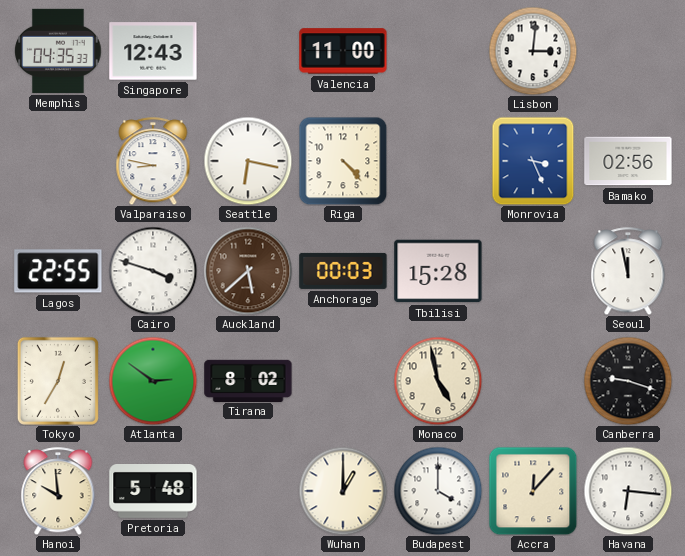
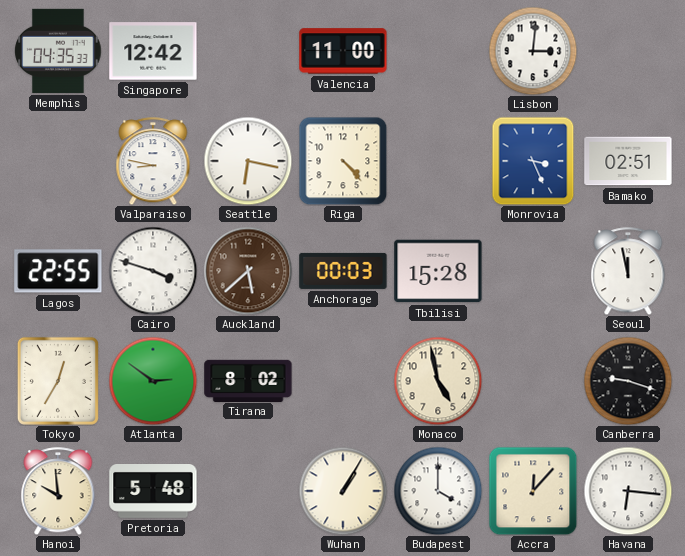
Singapore: 12:43 -> 12:42
Bamako: 02:56 -> 02:51
Wuhan: 1:00 -> 1:05
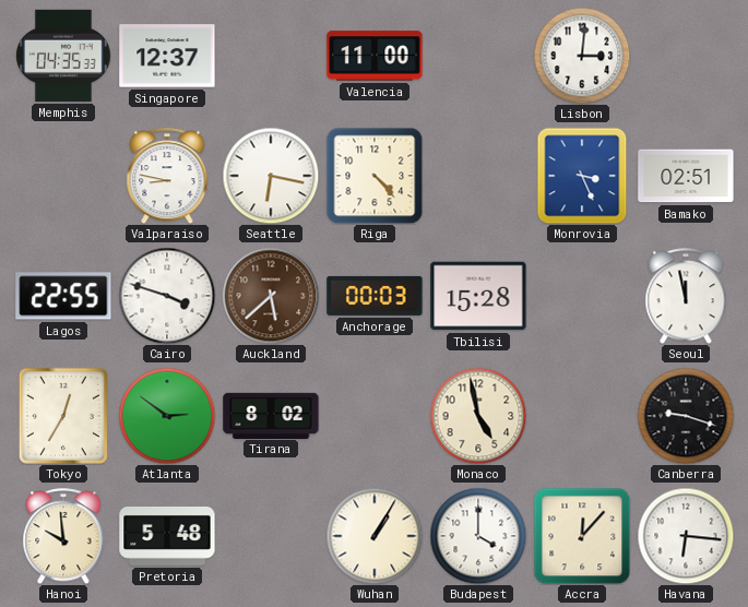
Singapore: 12:42 -> 12:37
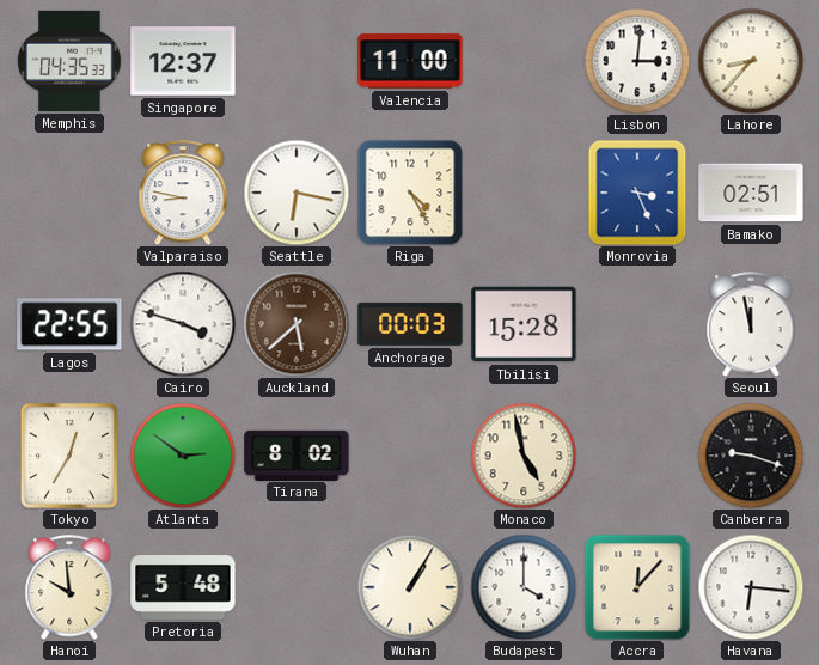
Lahore: none -> 8:37
Riga: 4:23 -> 4:25
